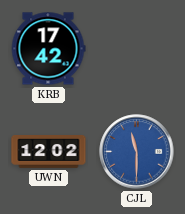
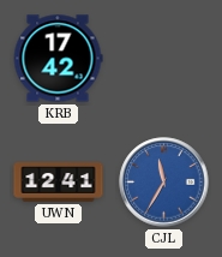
UWN: 12:02 -> 12:41
CJL: 11:30 -> 11:35
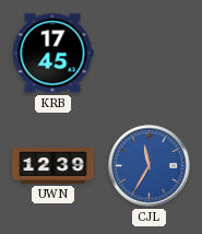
KRB: 17:42 -> 17:45
UWN: 12:41 -> 12:39
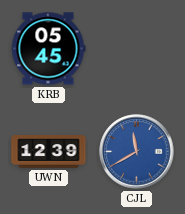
KRB: 17:45 -> 05:45
CJL: 11:35 -> 11:40
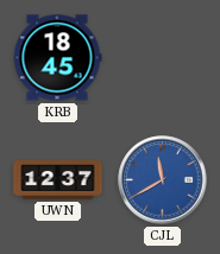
KRB: 05:45 -> 18:45
UWN: 12:39 -> 12:37
